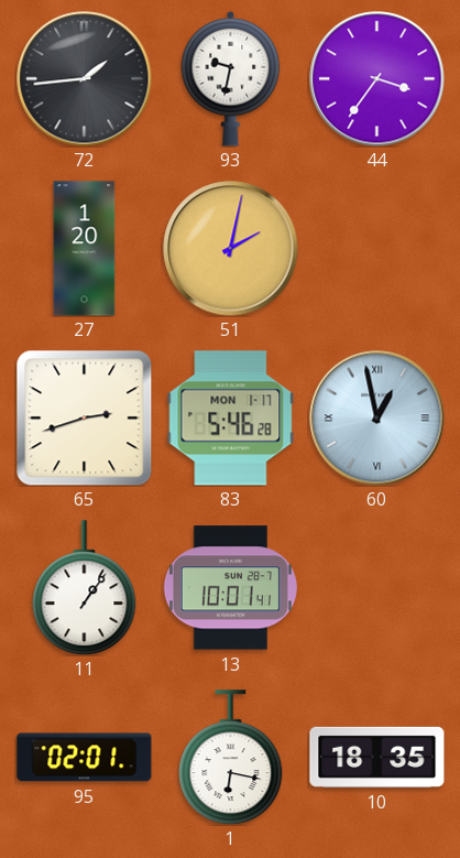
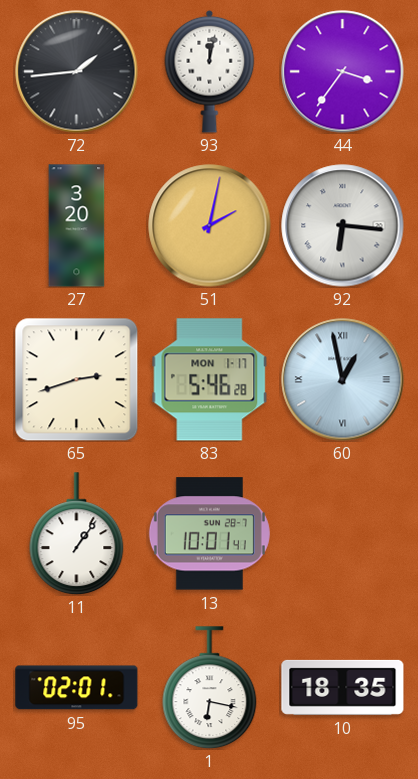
93: 9:32 -> 12:02
27: 1:20 -> 3:20
92: none -> 6:16
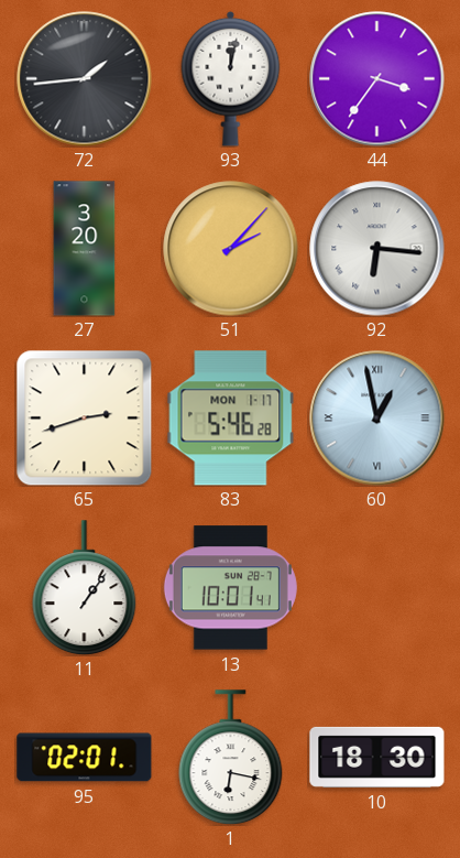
51: 2:02 -> 2:07
10: 18:35 -> 18:30
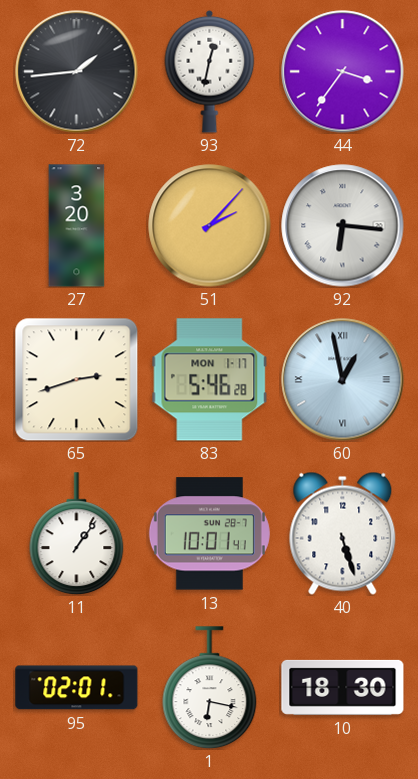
93: 12:02 -> 12:32
40: none -> 5:27
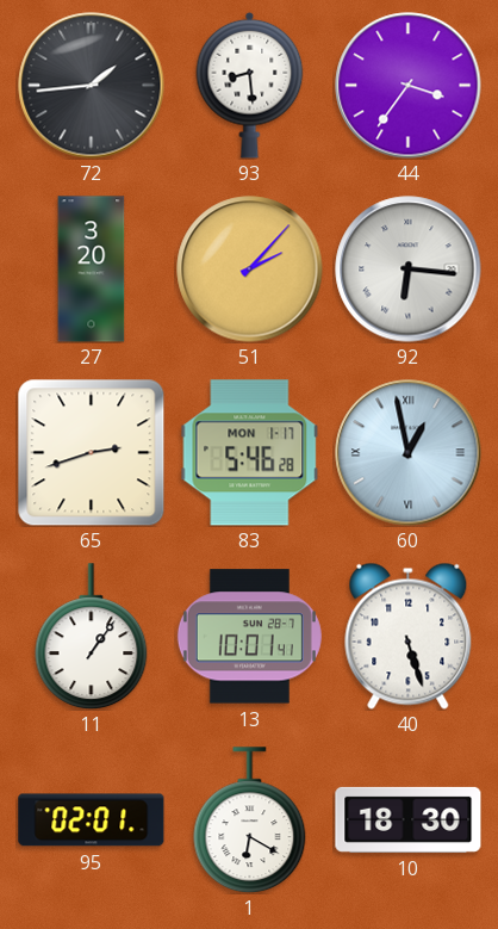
93: 12:32 -> 8:29
1: 6:17 -> 6:20
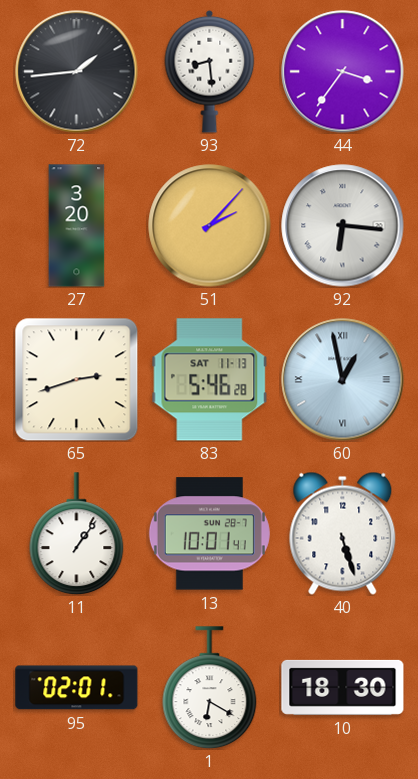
83 date: MON 1-17 -> SAT 11-13
